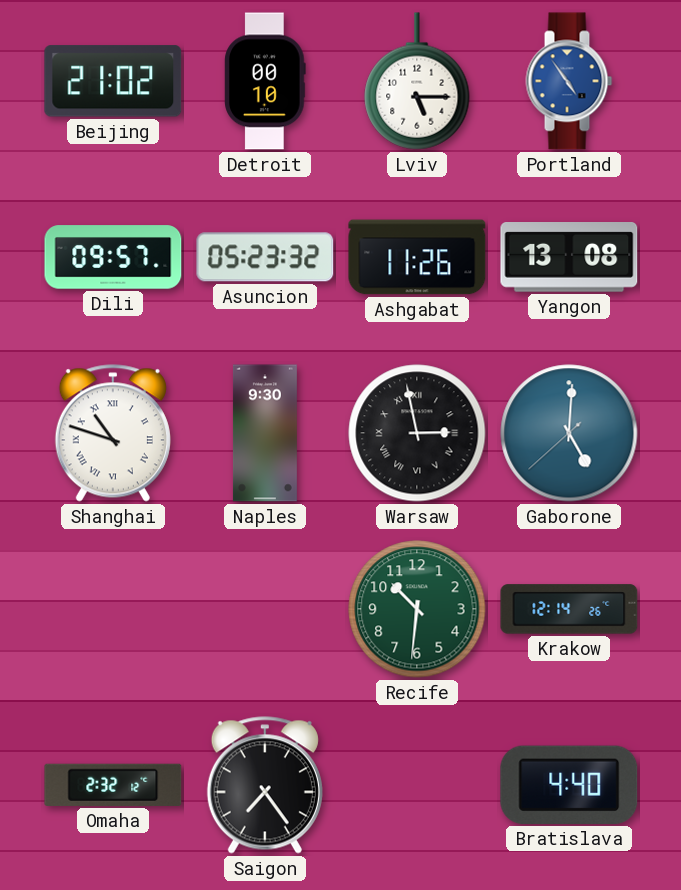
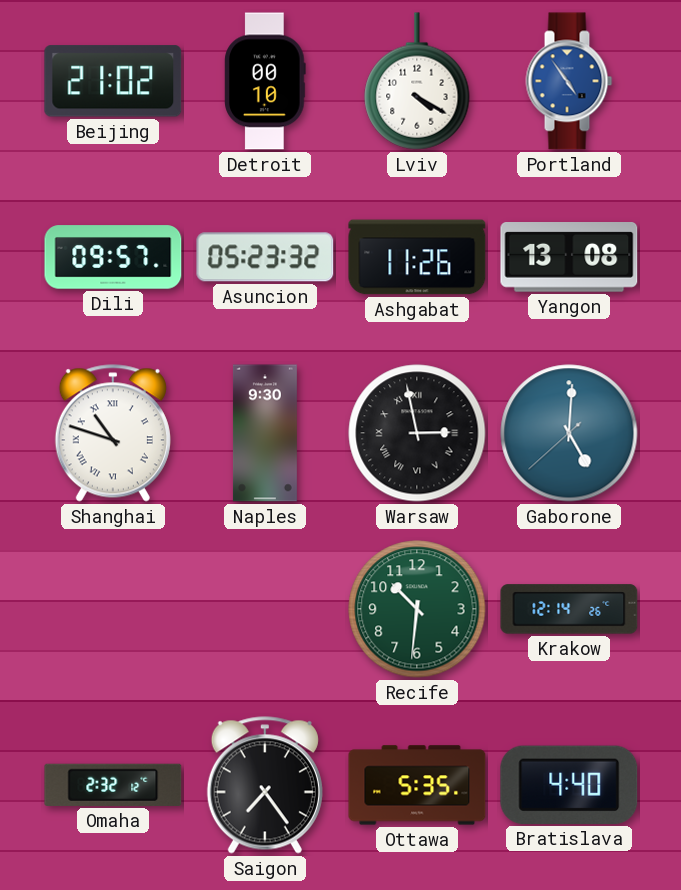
Lviv: 5:15 -> 4:20
Ottawa: none -> 5:35
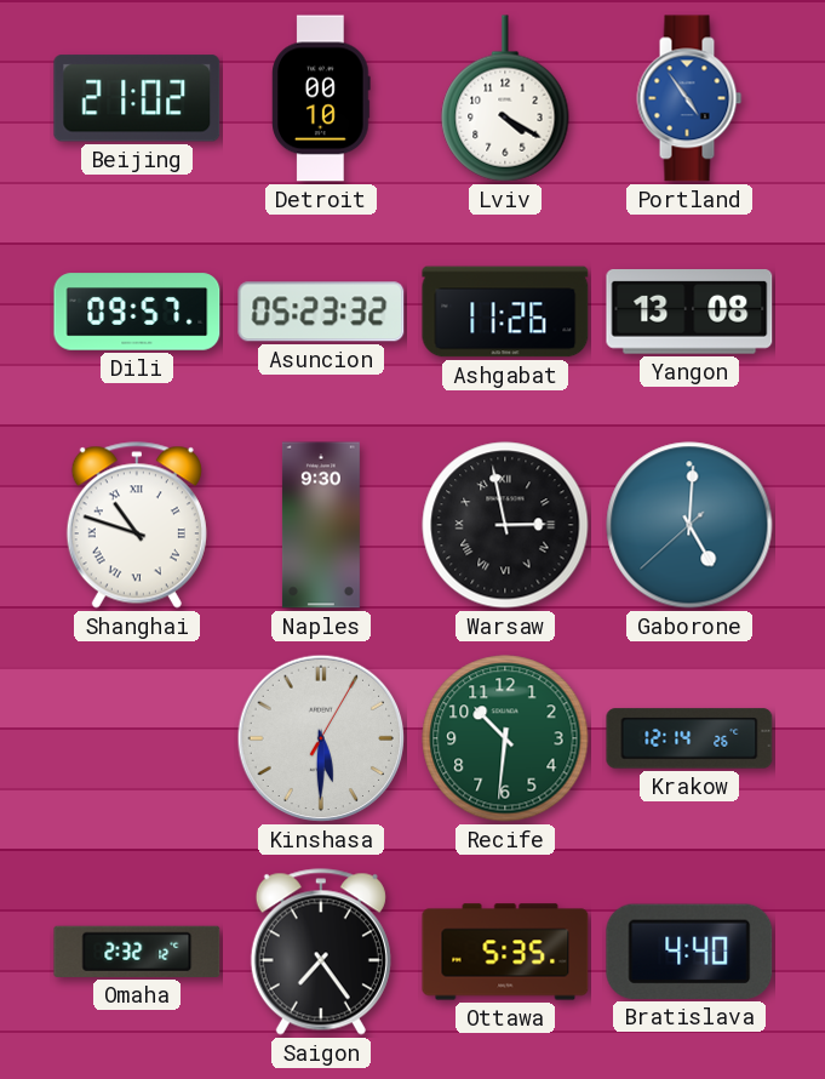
Kinshasa: none -> 5:30
